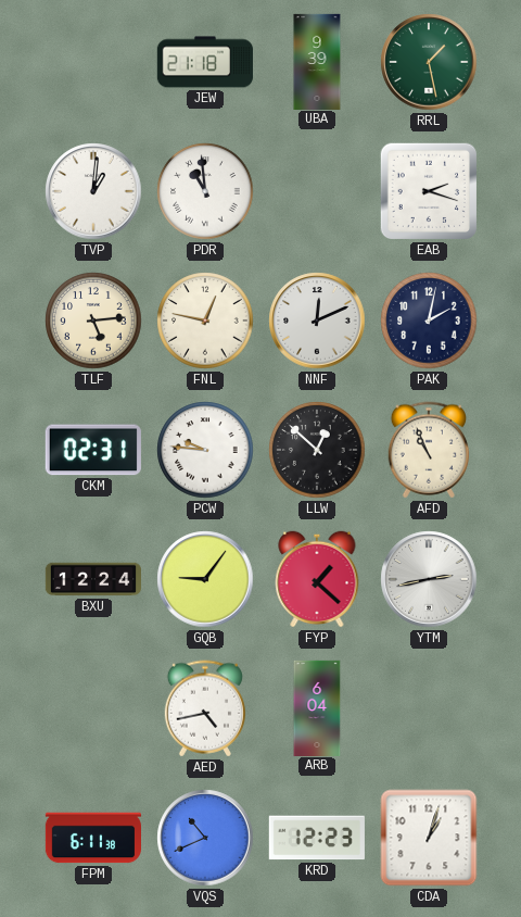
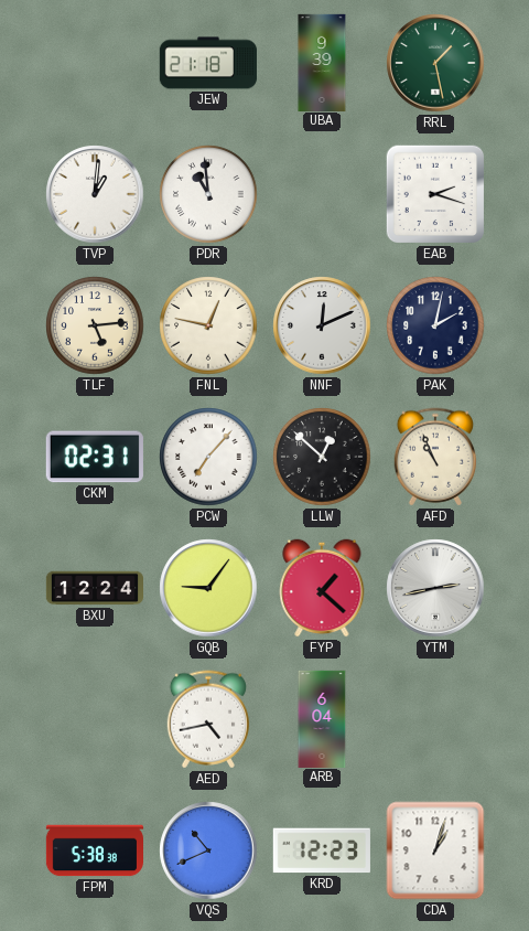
PCW: 9:46 -> 7:07
FPM: 6:11 -> 5:38
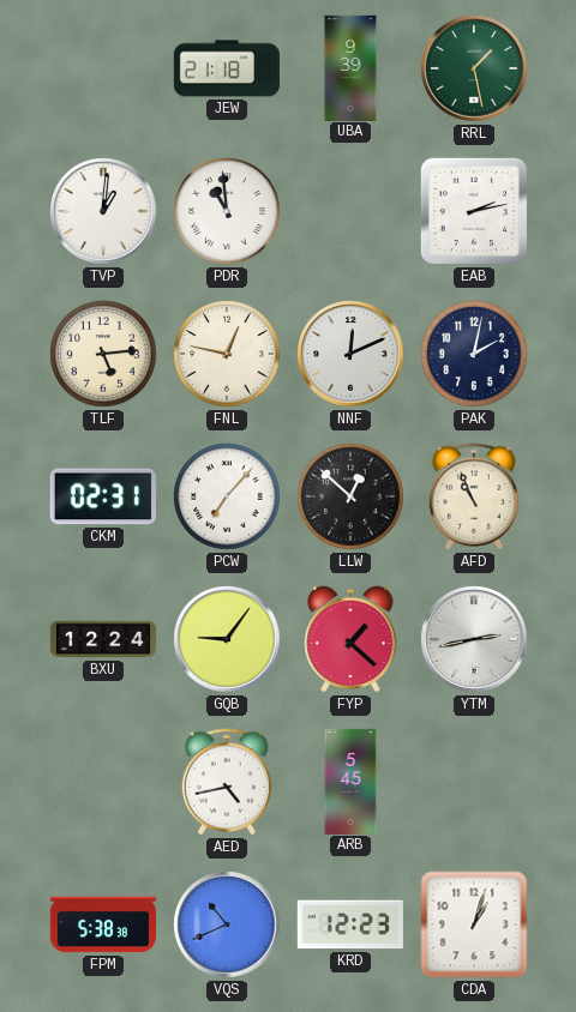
EAB: 2:18 -> 2:13
ARB: 6:04 -> 5:45
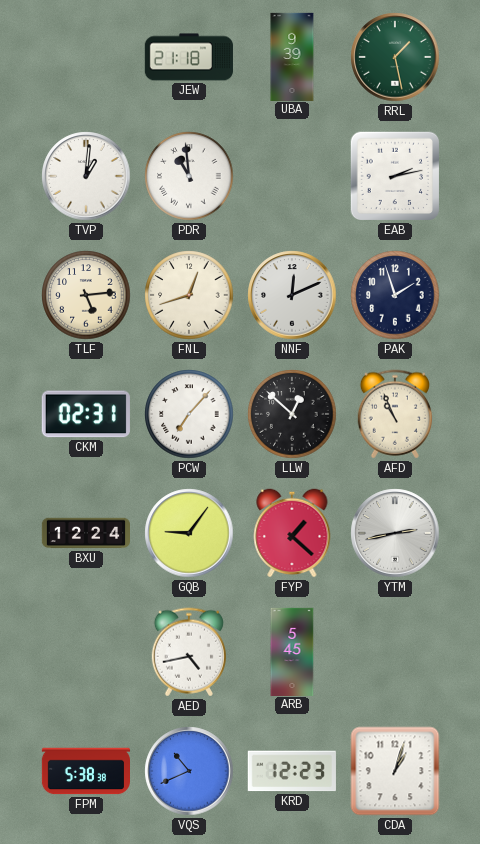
FNL: 12:47 -> 12:42
PAK: 2:02 -> 1:57
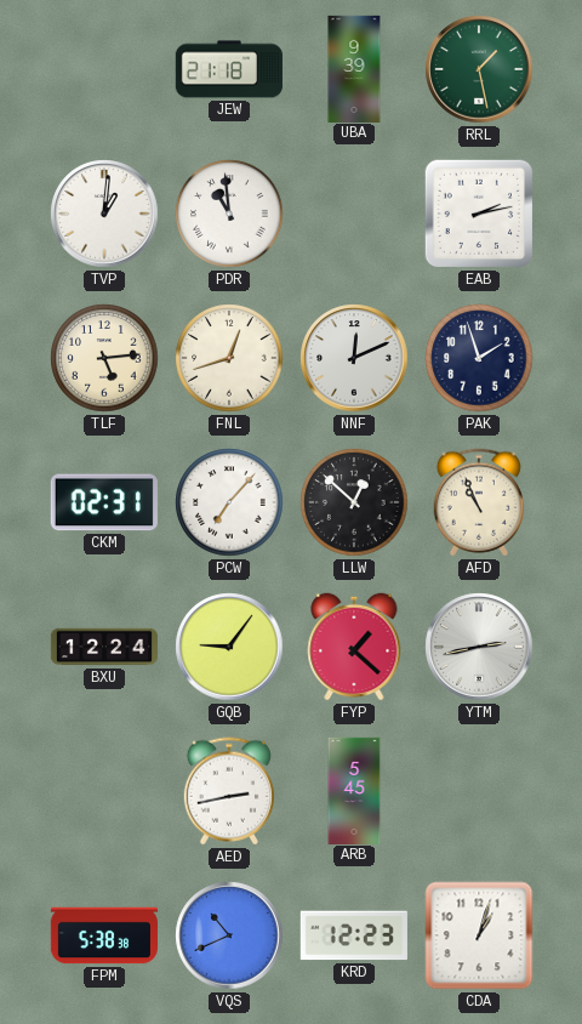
AED: 4:43 -> 2:43
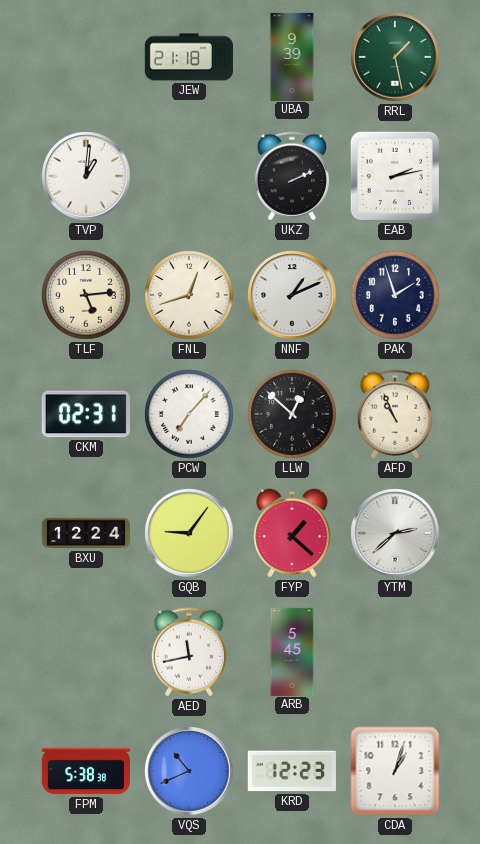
PDR: 10:59 -> none
UKZ: none -> 2:11
NNF: 12:11 -> 1:11
YTM: 2:43 -> 2:38
AED: 2:43 -> 11:43
